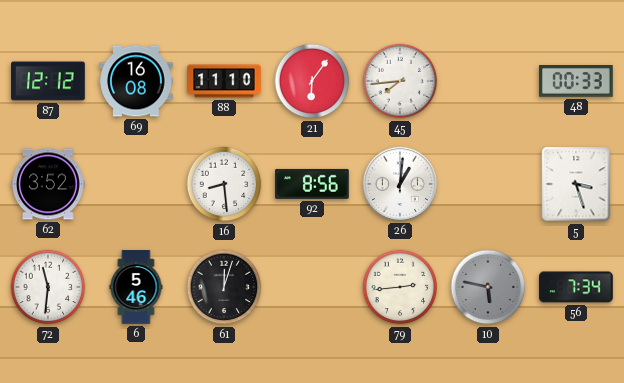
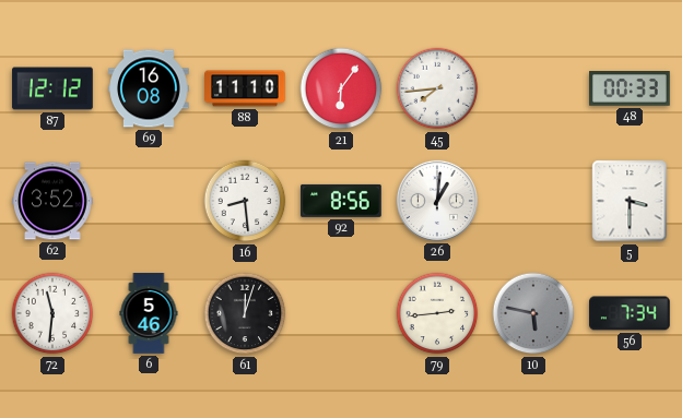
5: 3:27 -> 3:30
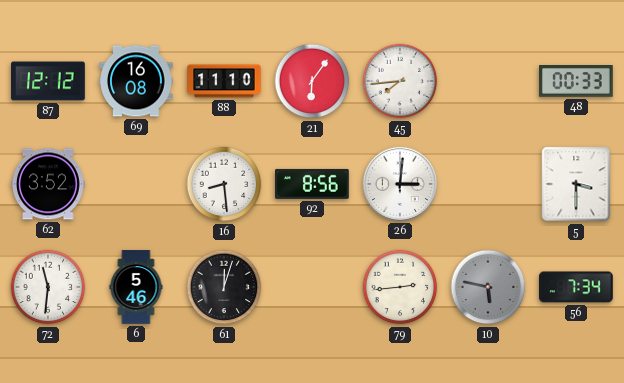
26: 1:01 -> 3:01
